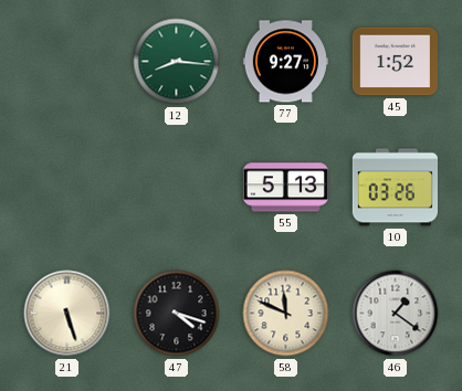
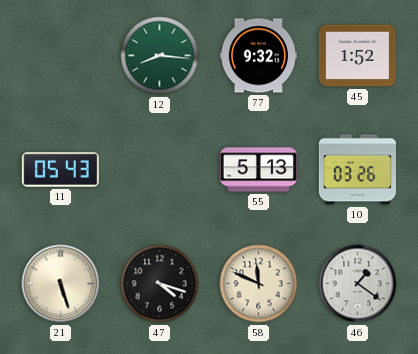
77: 9:27 -> 9:32
11: none -> 05:43
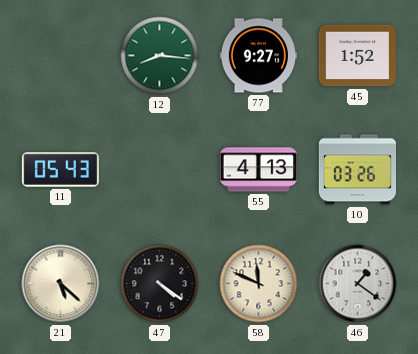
77: 9:32 -> 9:27
55: 5:13 -> 4:13
21: 5:27 -> 5:22
47: 4:18 -> 4:21
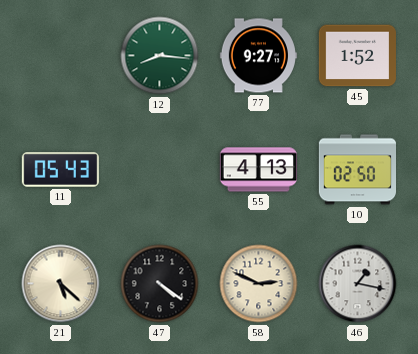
10: 03:26 -> 02:50
58: 11:49 -> 2:49
46: 1:21 -> 1:17
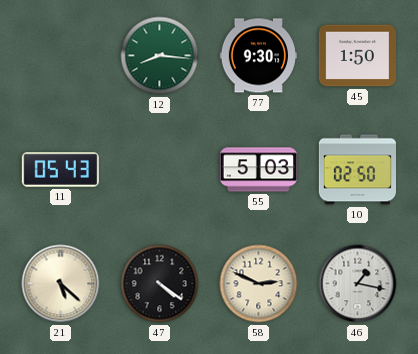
77: 9:27 -> 9:30
45: 1:52 -> 1:50
55: 4:13 -> 5:03
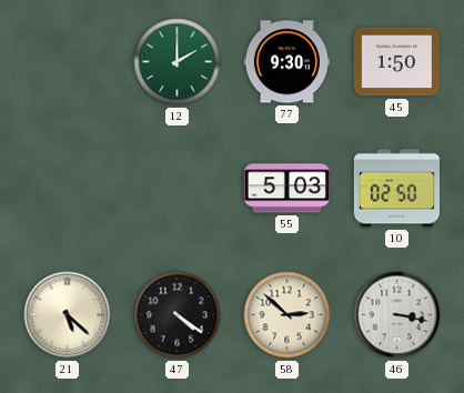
12: 8:16 -> 2:00
11: 05:43 -> none
58: 2:49 -> 2:52
46: 1:17 -> 3:17
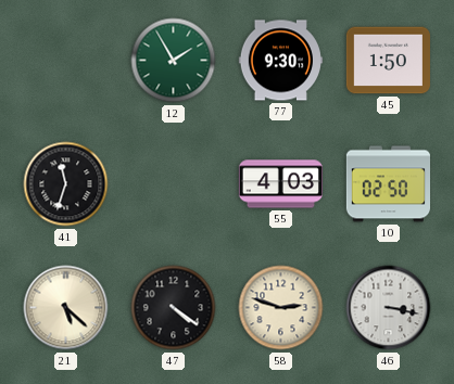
12: 2:00 -> 1:55
41: none -> 11:33
55: 5:03 -> 4:03
58: 2:52 -> 2:48
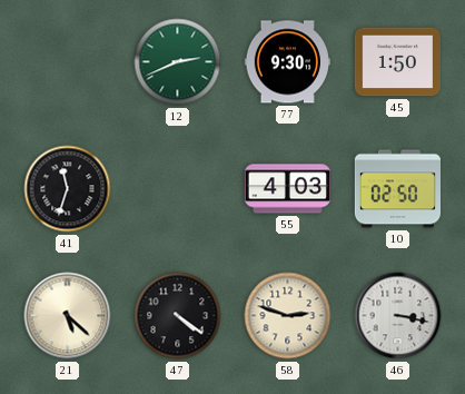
12: 1:55 -> 2:41
